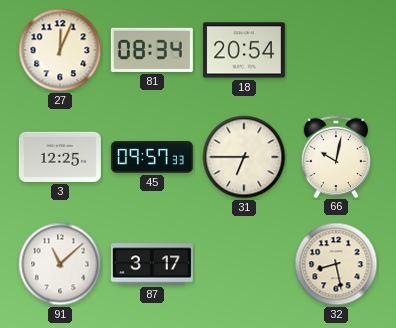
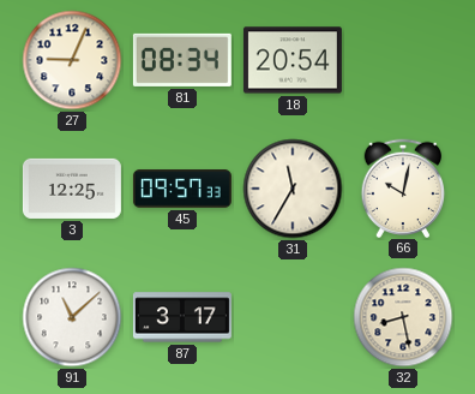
27: 12:04 -> 9:04
31: 6:45 -> 11:35
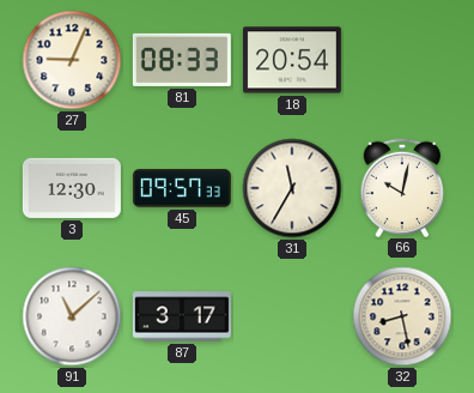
81: 08:34 -> 08:33
3: 12:25 -> 12:30
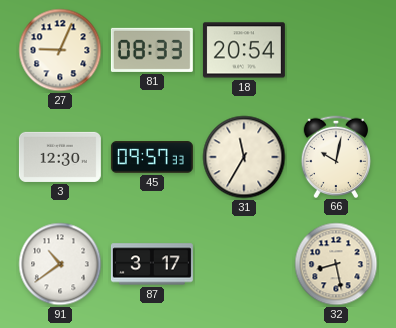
91: 11:08 -> 10:39
